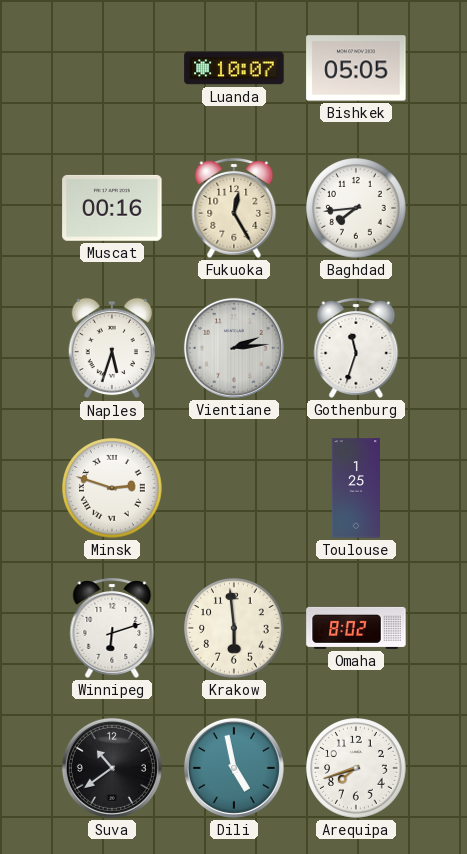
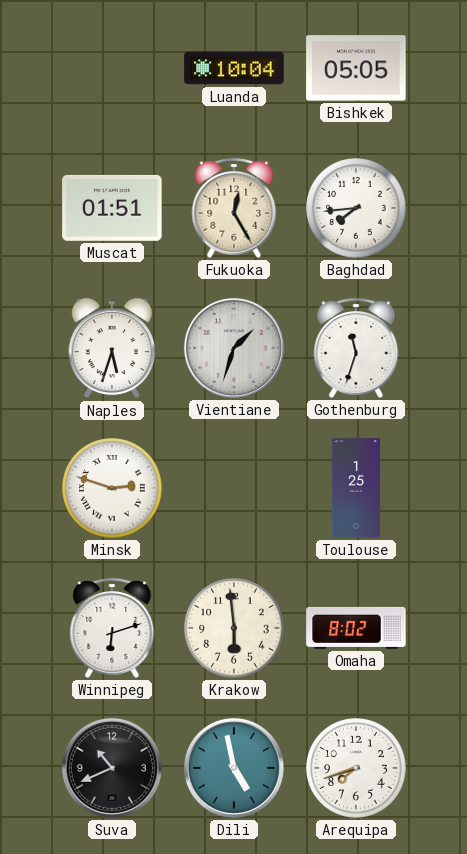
Luanda: 10:07 -> 10:04
Muscat: 00:16 -> 01:51
Vientiane: 2:14 -> 1:33
Suva: 10:39 -> 10:41
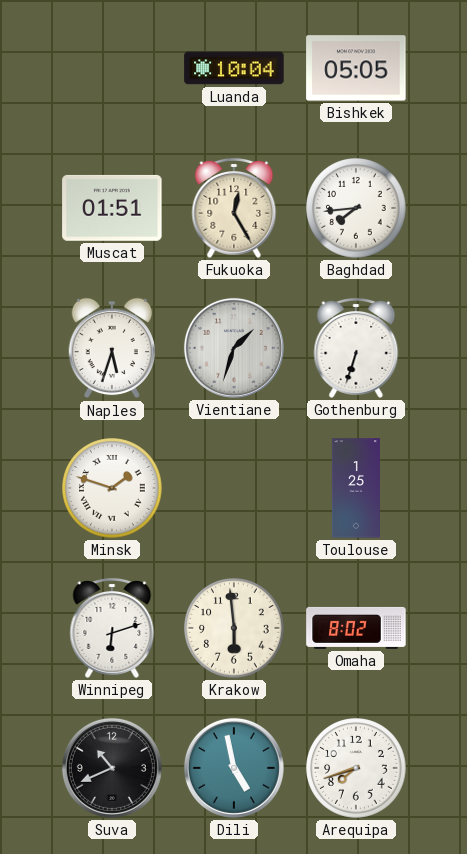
Gothenburg: 11:33 -> 6:33
Minsk: 2:48 -> 1:48
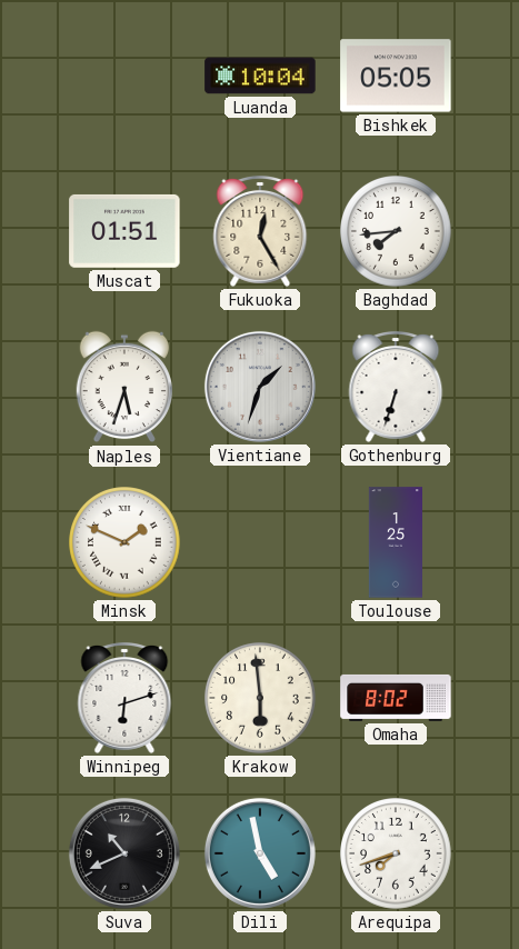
Minsk: 1:48 -> 1:49
